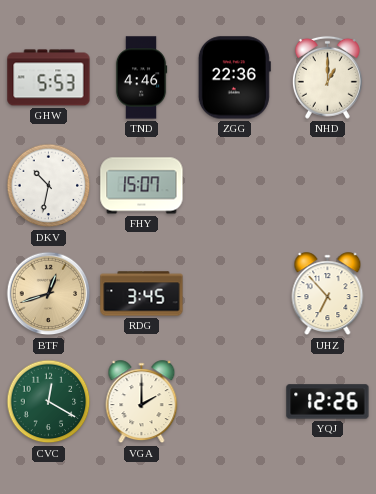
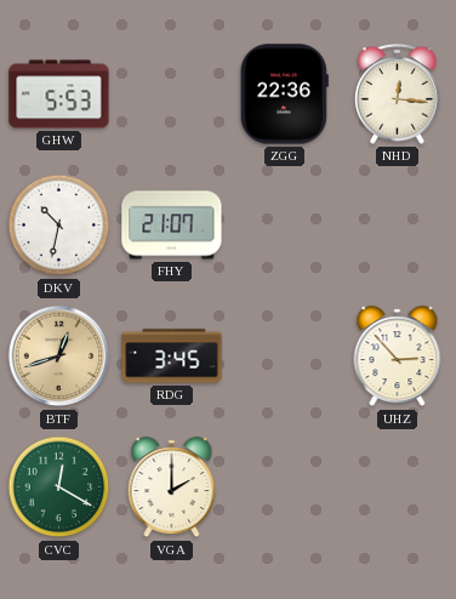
TND: 4:46 -> none
NHD: 1:00 -> 12:16
FHY: 15:07 -> 21:07
UHZ: 6:53 -> 2:53
YQJ: 12:26 -> none
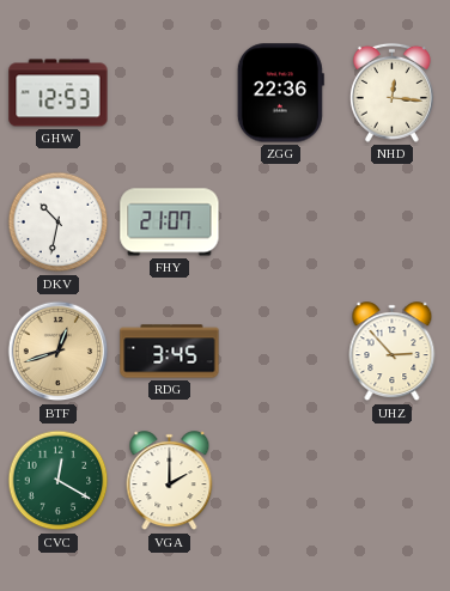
GHW: 5:53 -> 12:53
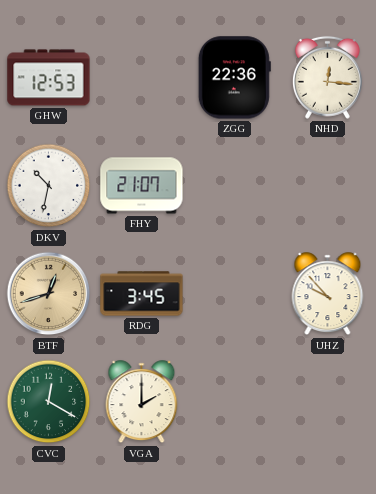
UHZ: 2:53 -> 9:53
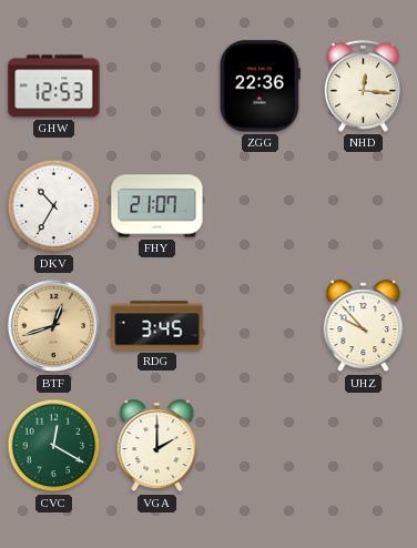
DKV: 10:32 -> 10:35
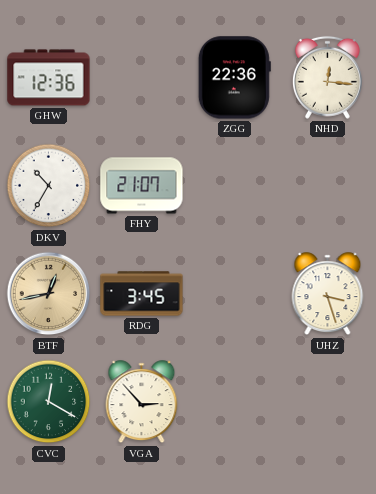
GHW: 12:53 -> 12:36
BTF: 12:42 -> 12:43
UHZ: 9:53 -> 3:27
VGA: 2:00 -> 2:53
